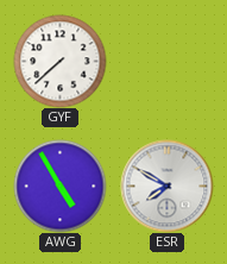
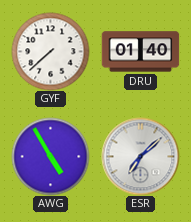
DRU: none -> 01:40
ESR: 7:50 -> 7:08
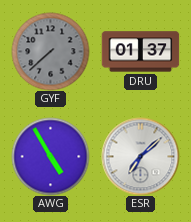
GYF dial: white -> grey
DRU: 01:40 -> 01:37
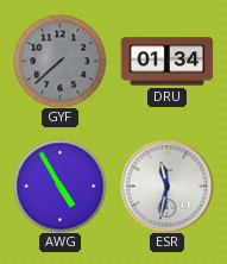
DRU: 01:37 -> 01:34
ESR: 7:08 -> 11:32
